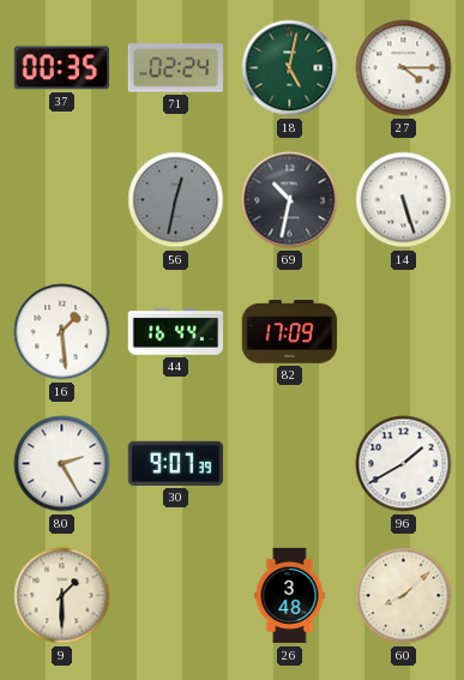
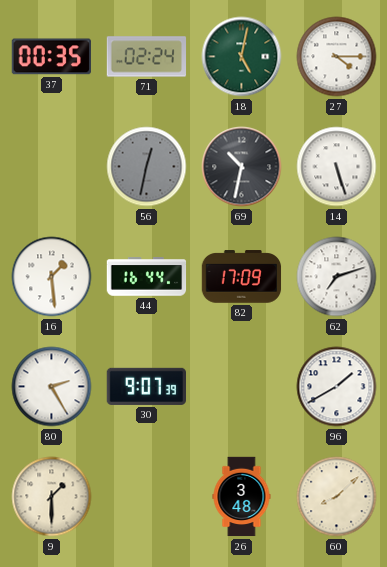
62: none -> 7:12
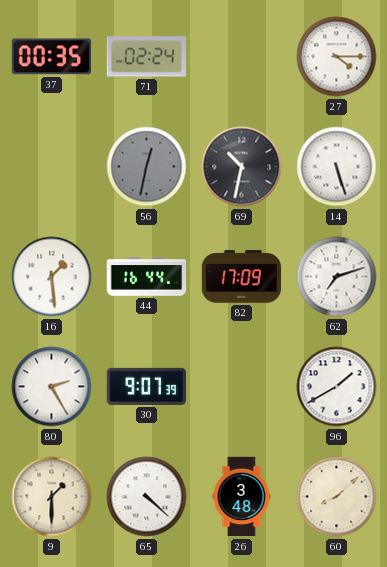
18: 5:02 -> none
65: none -> 4:22
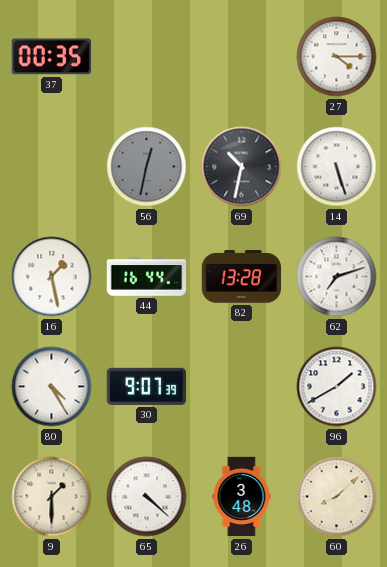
71: 02:24 -> none
16: 1:29 -> 1:28
82: 17:09 -> 13:28
80: 2:25 -> 4:25
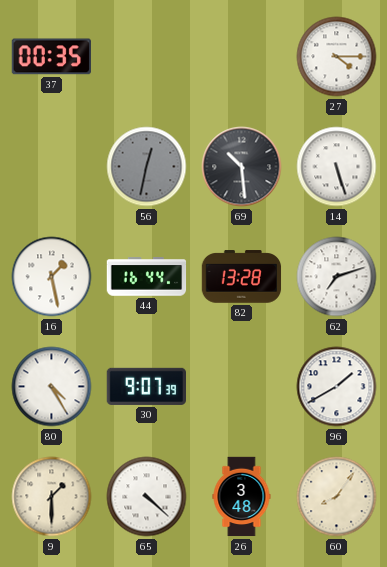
69: 10:32 -> 10:29
60: 8:08 -> 8:06
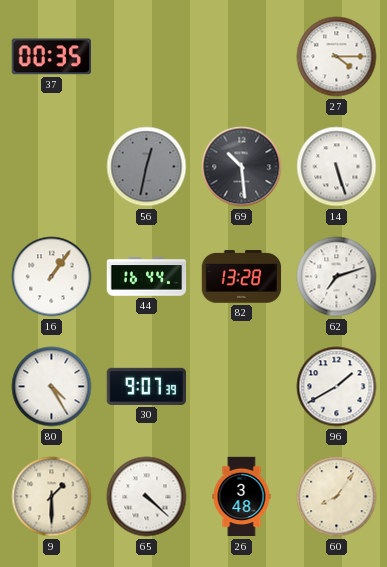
16: 1:28 -> 1:06
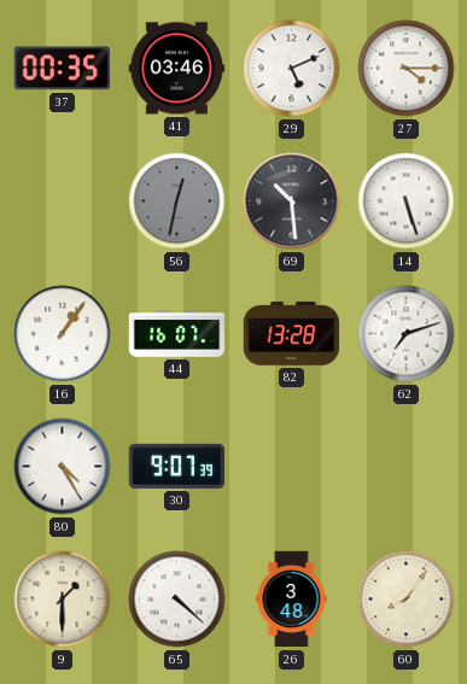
41: none -> 03:46
29: none -> 5:11
44: 16:44 -> 16:07
96: 1:40 -> none
